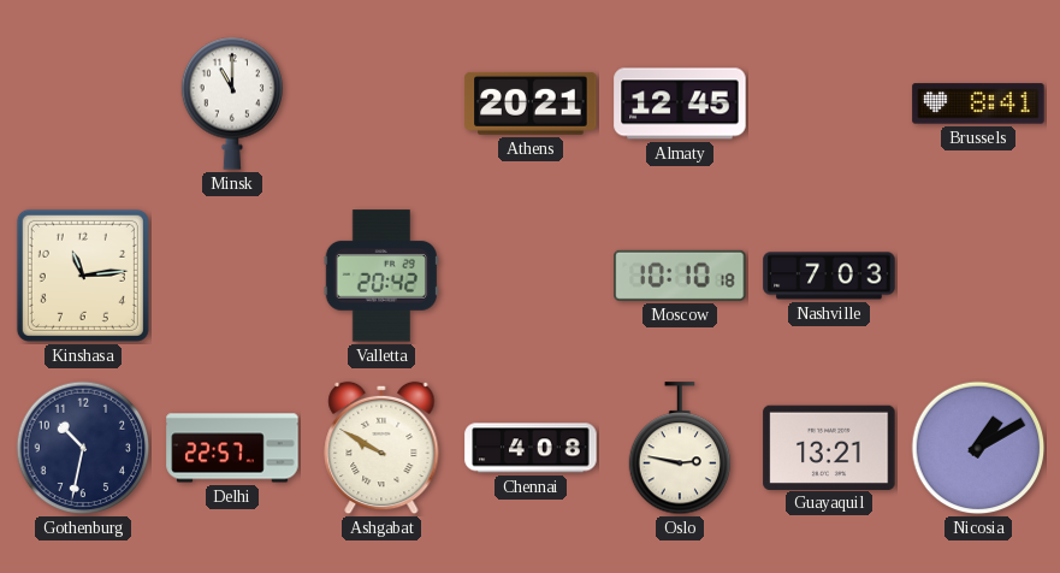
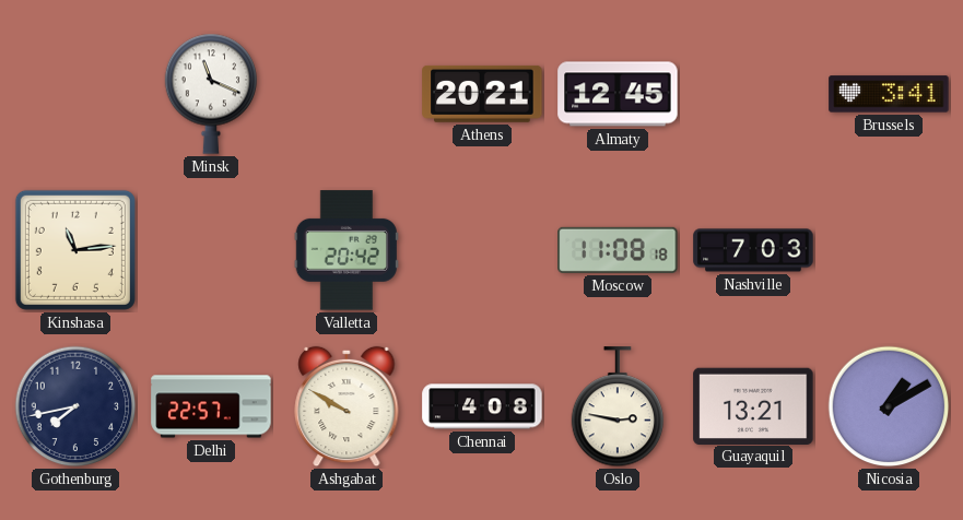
Minsk: 11:00 -> 11:19
Brussels: 8:41 -> 3:41
Moscow: 10:10 -> 11:08
Gothenburg: 10:32 -> 7:43
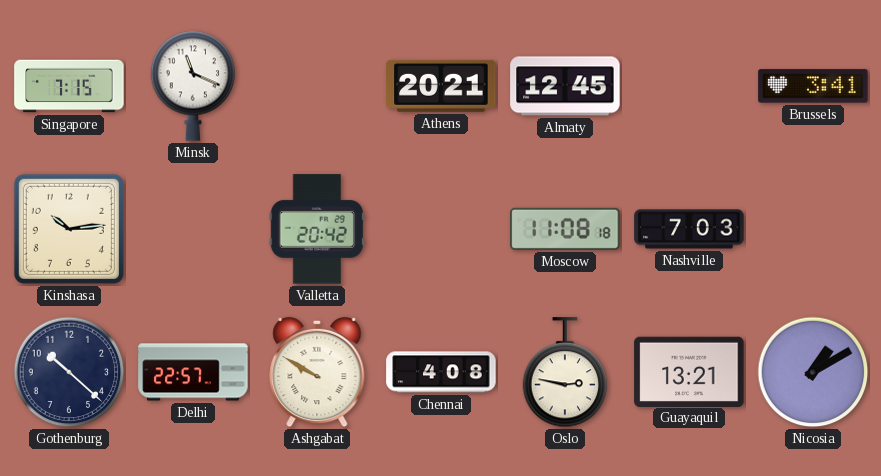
Singapore: none -> 7:15
Kinshasa: 11:14 -> 10:14
Gothenburg: 7:43 -> 10:22
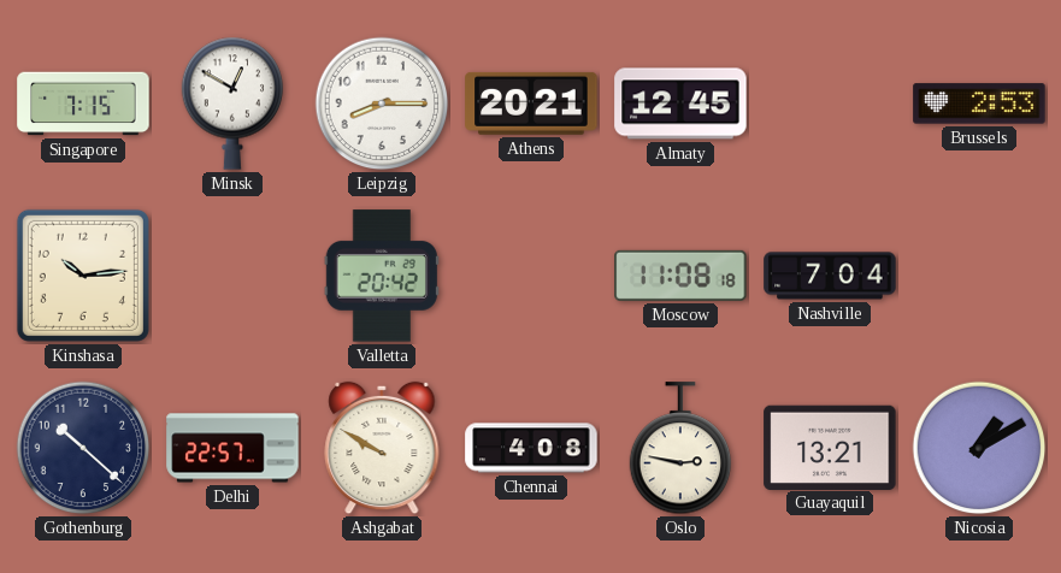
Minsk: 11:19 -> 12:50
Leipzig: none -> 8:15
Brussels: 3:41 -> 2:53
Nashville: 7:03 -> 7:04
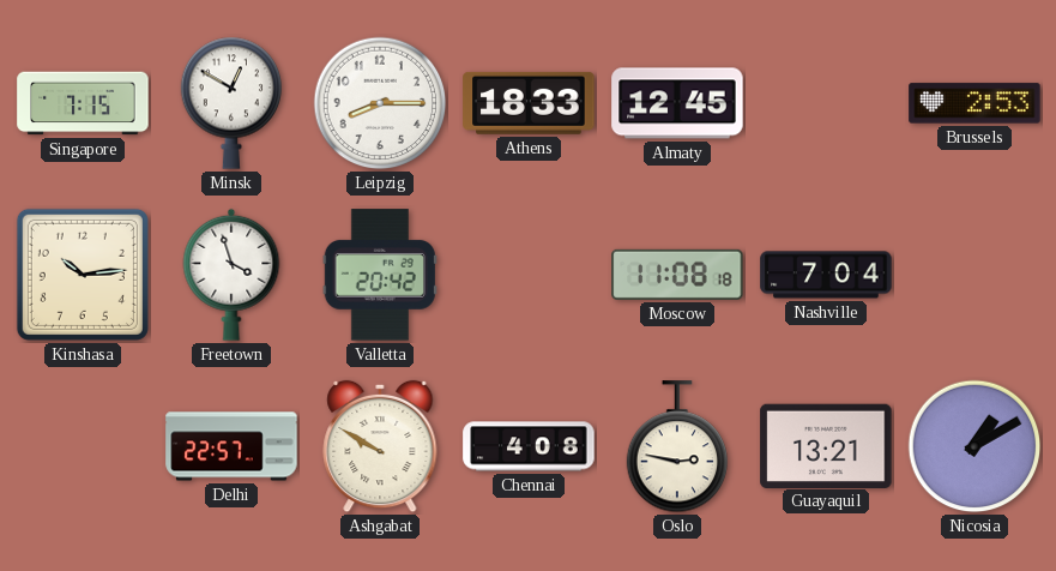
Athens: 20:21 -> 18:33
Freetown: none -> 3:57
Gothenburg: 10:22 -> none
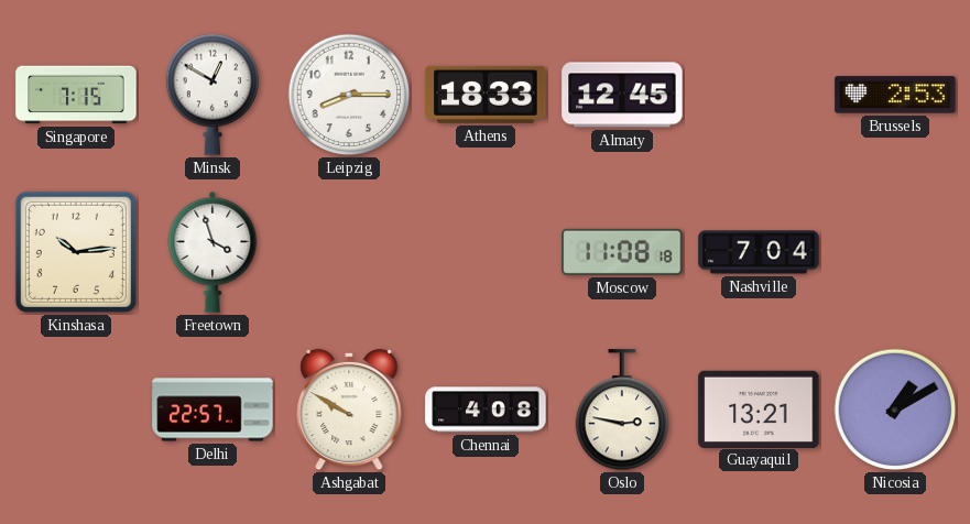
Valletta: 20:42 -> none
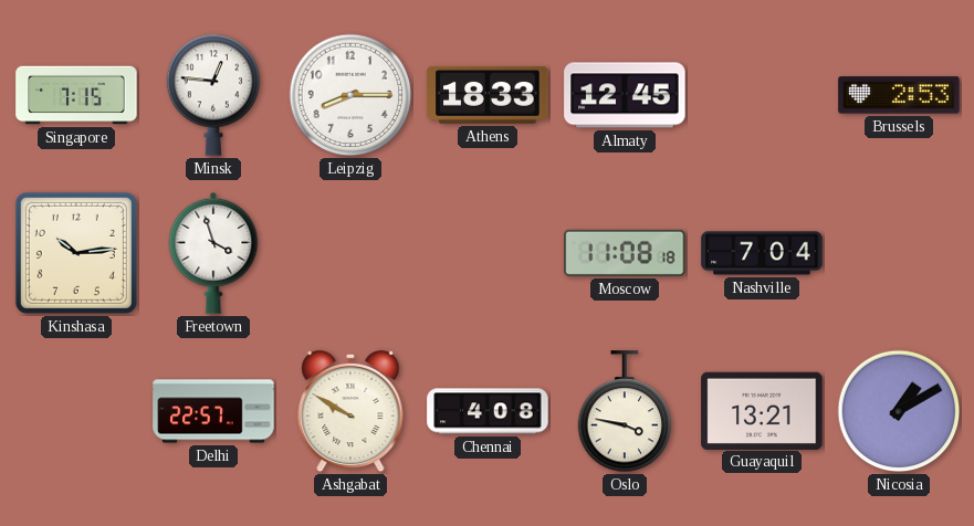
Minsk: 12:50 -> 12:46
Oslo: 2:47 -> 3:47
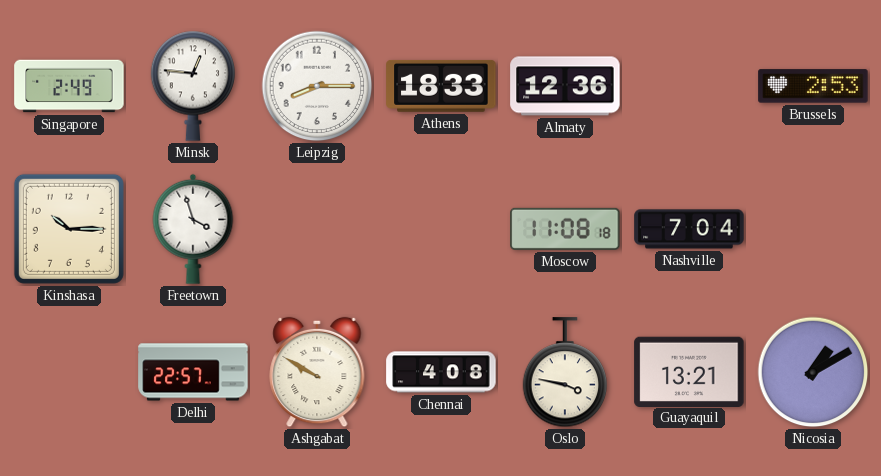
Singapore: 7:15 -> 2:49
Almaty: 12:45 -> 12:36
Kinshasa: 10:14 -> 10:15
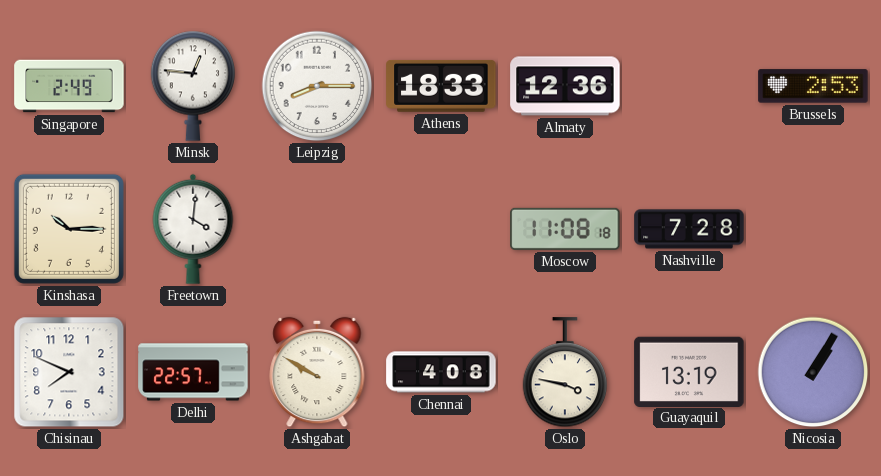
Freetown: 3:57 -> 4:01
Nashville: 7:04 -> 7:28
Chisinau: none -> 7:49
Guayaquil: 13:21 -> 13:19
Nicosia: 1:10 -> 1:05
